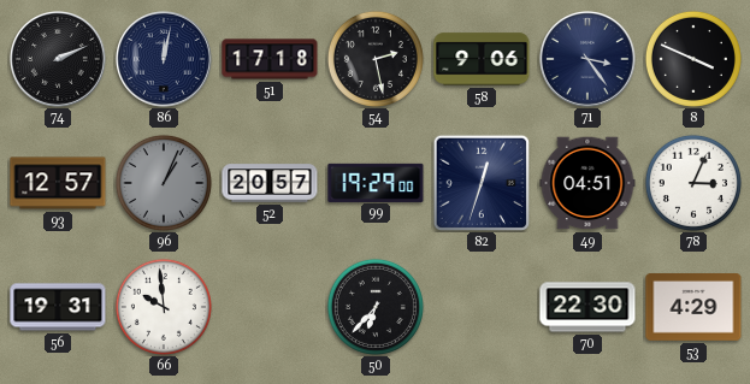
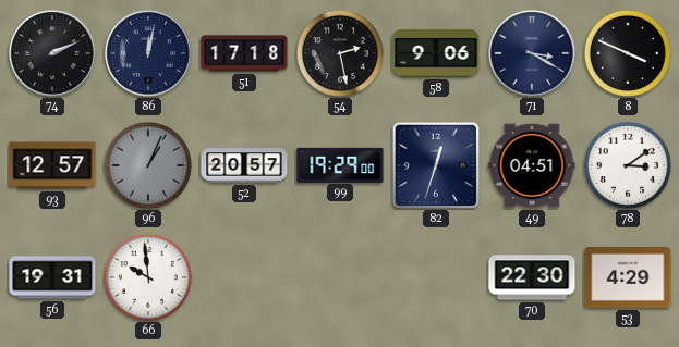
71: 3:24 -> 3:20
78: 3:04 -> 3:09
50: 6:37 -> none
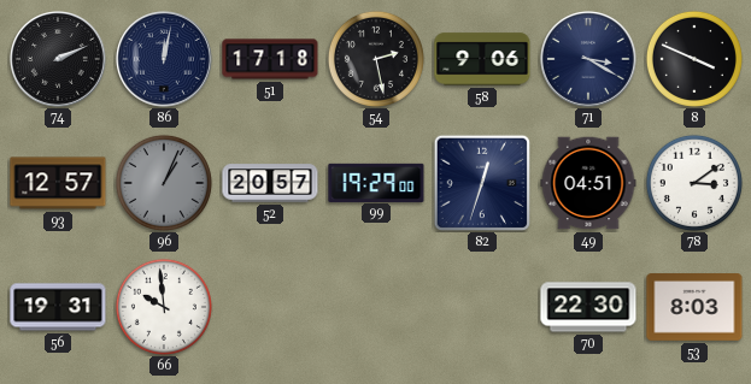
53: 4:29 -> 8:03
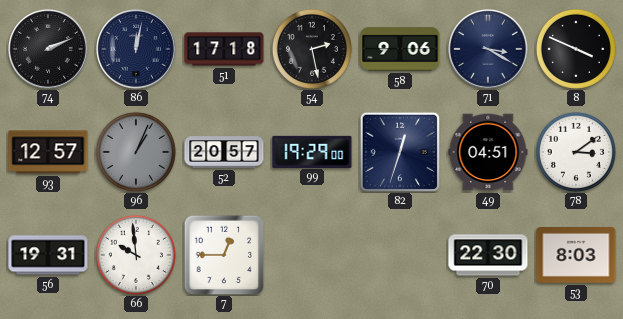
7: none -> 12:45
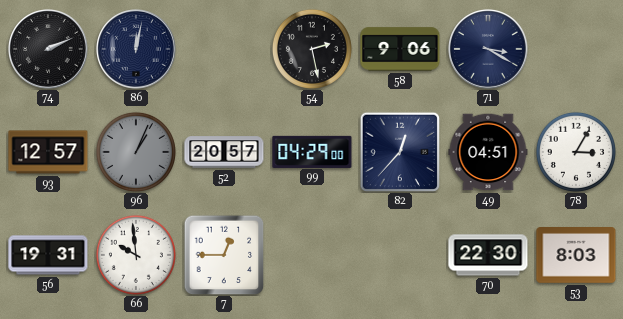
51: 17:18 -> none
8: 3:49 -> none
99: 19:29 -> 04:29
82: 12:33 -> 12:37
78: 3:09 -> 3:05
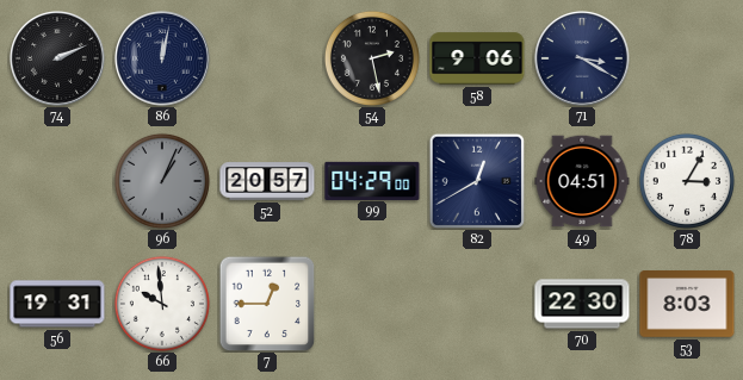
93: 12:57 -> none
82: 12:37 -> 12:40
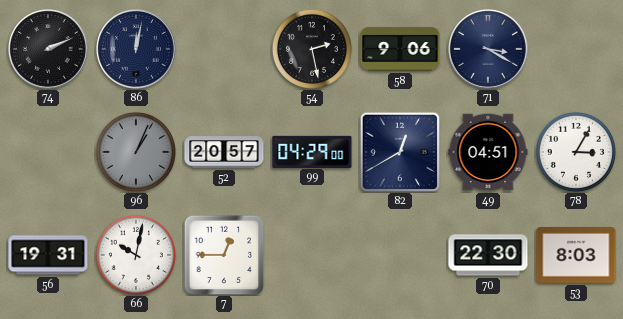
66: 9:59 -> 10:02
